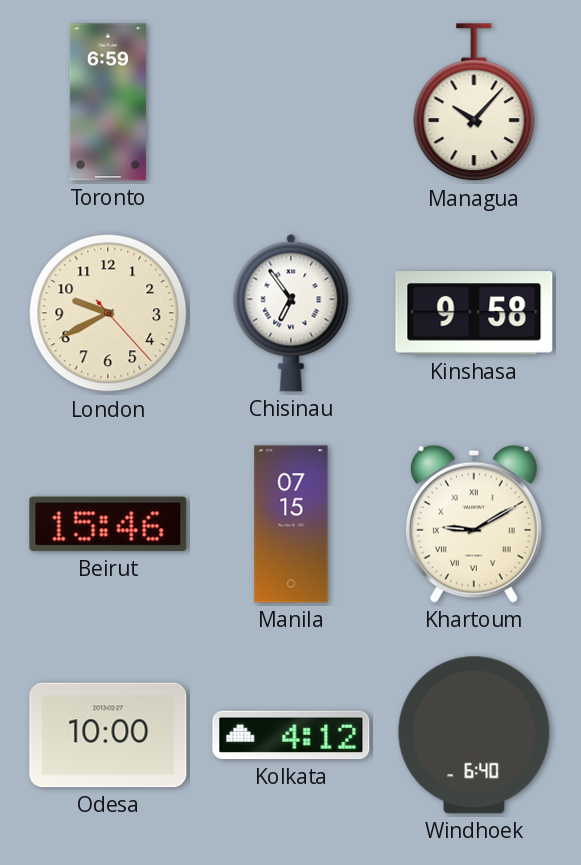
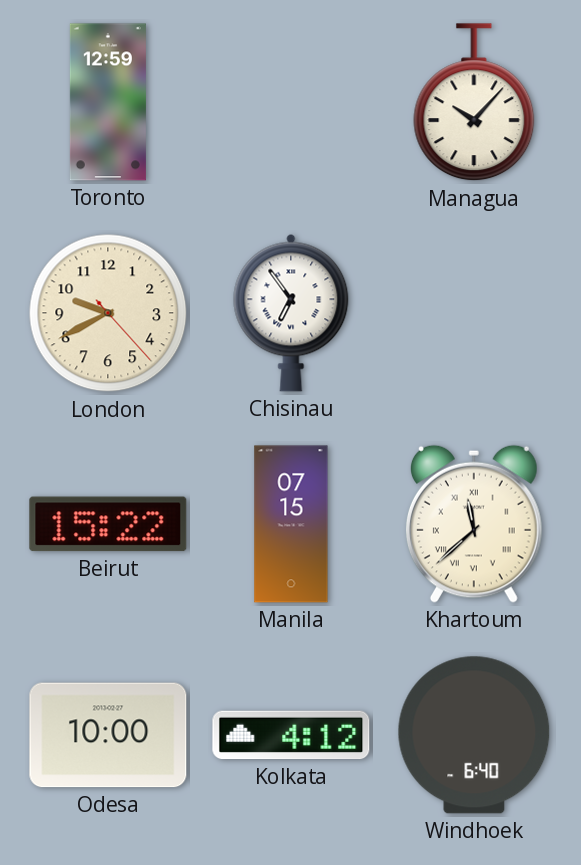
Toronto: 6:59 -> 12:59
Kinshasa: 9:58 -> none
Beirut: 15:46 -> 15:22
Khartoum: 9:10 -> 11:38
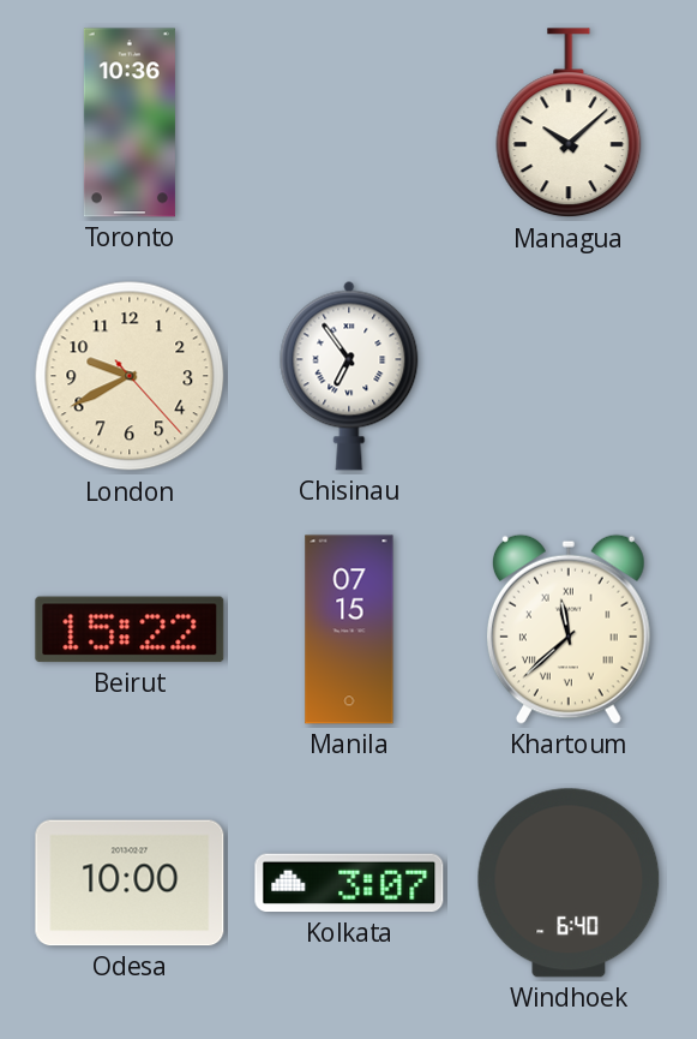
Toronto: 12:59 -> 10:36
Managua: 10:07 -> 10:08
Kolkata: 4:12 -> 3:07
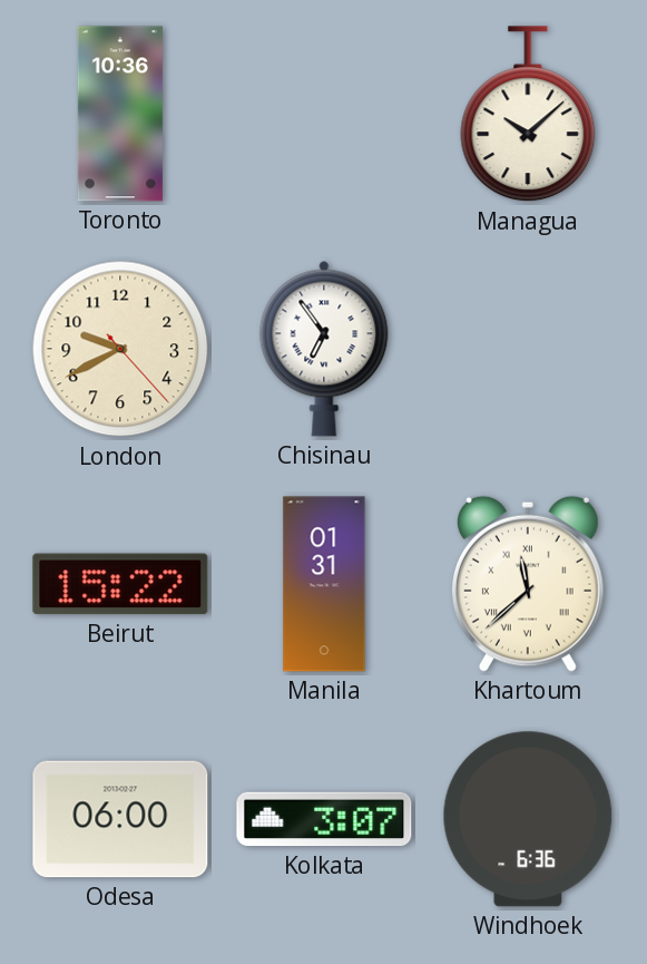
Manila: 07:15 -> 01:31
Odesa: 10:00 -> 06:00
Windhoek: 6:40 -> 6:36
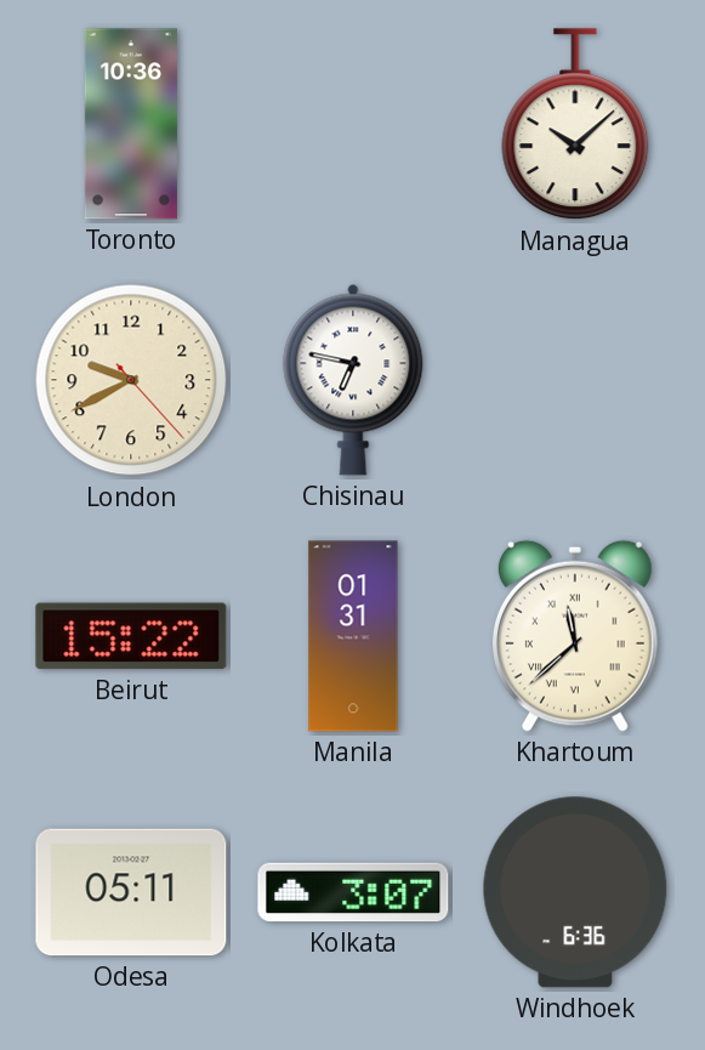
Chisinau: 6:54 -> 6:47
Odesa: 06:00 -> 05:11
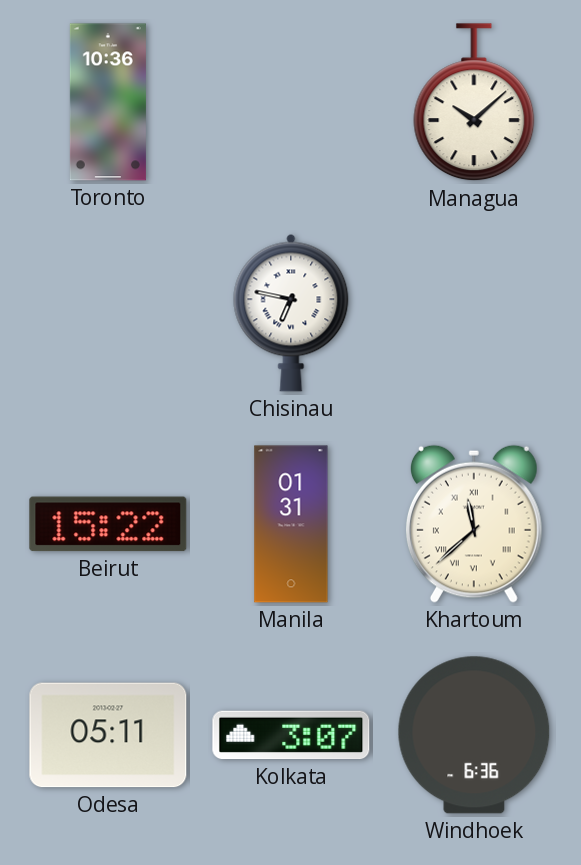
London: 9:40 -> none
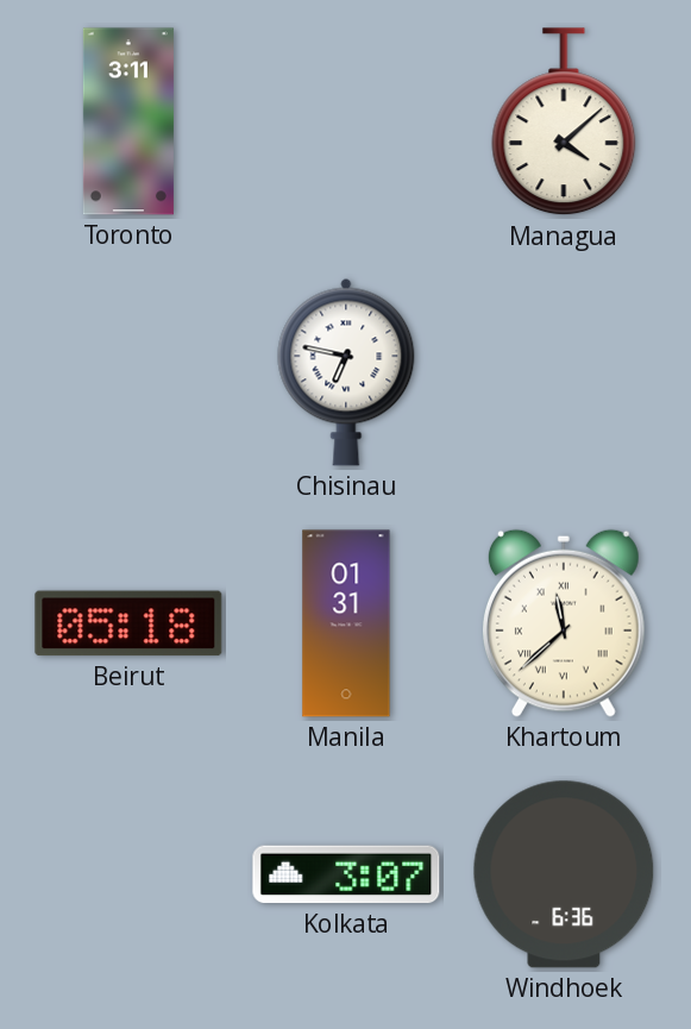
Toronto: 10:36 -> 3:11
Managua: 10:08 -> 4:08
Beirut: 15:22 -> 05:18
Odesa: 05:11 -> none
